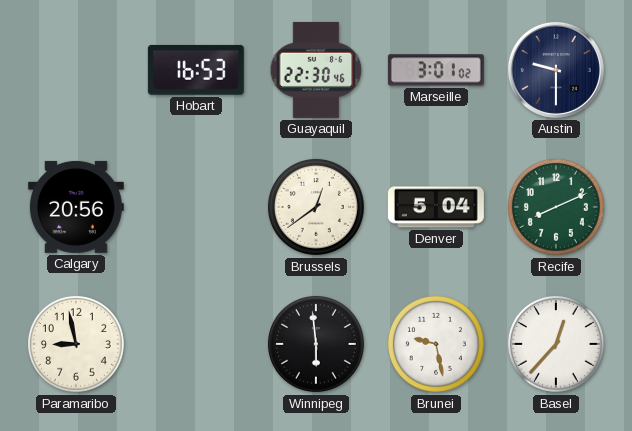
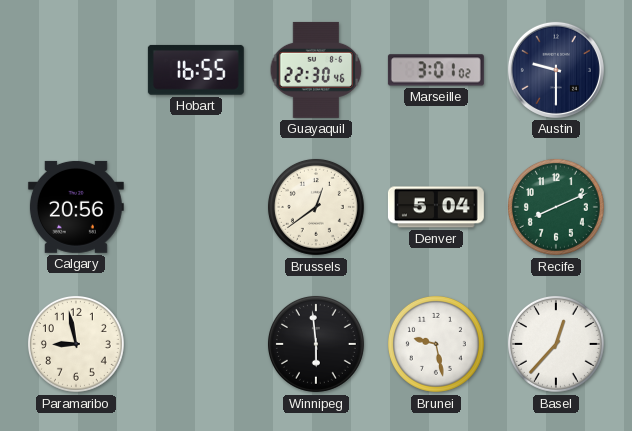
Hobart: 16:53 -> 16:55
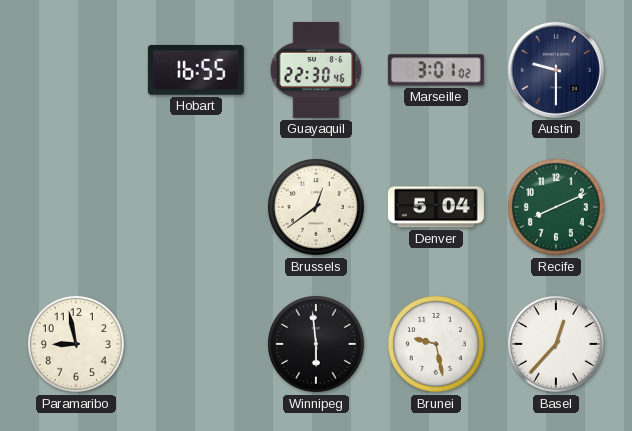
Calgary: 20:56 -> none
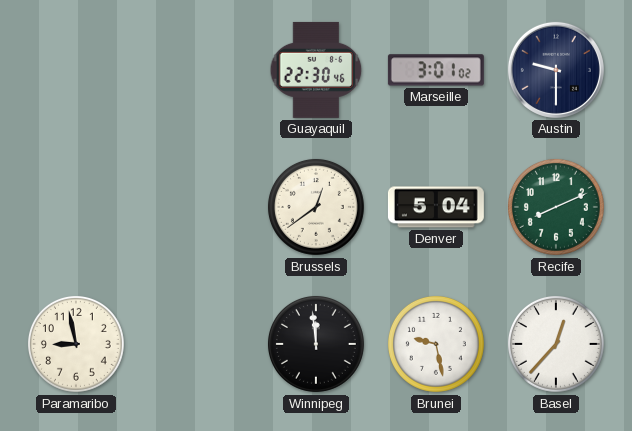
Hobart: 16:55 -> none
Winnipeg: 5:59 -> 11:59
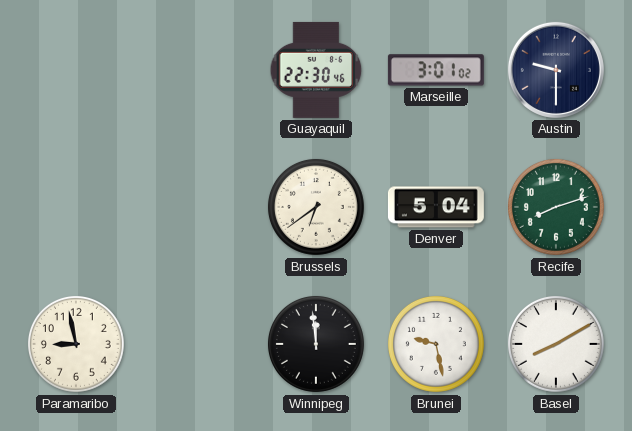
Brussels: 12:39 -> 6:39
Recife: 8:11 -> 8:12
Basel: 12:37 -> 8:10
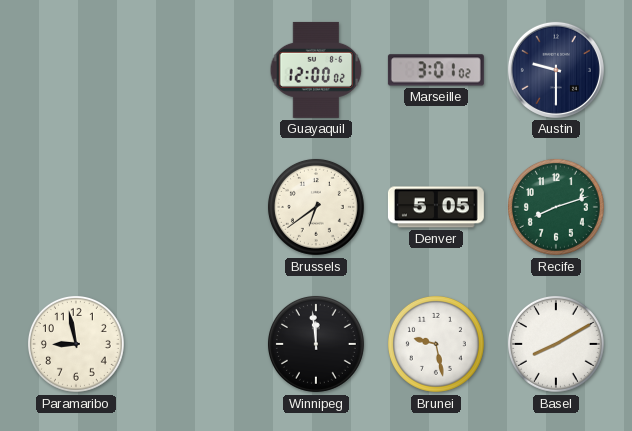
Guayaquil: 22:30 -> 12:00
Denver: 5:04 -> 5:05
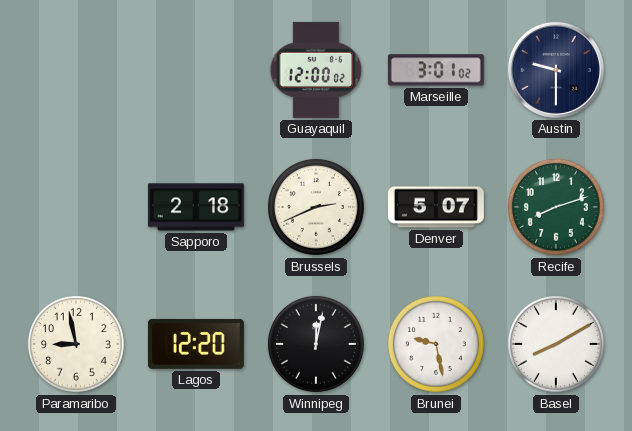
Sapporo: none -> 2:18
Brussels: 6:39 -> 2:41
Denver: 5:05 -> 5:07
Lagos: none -> 12:20
Winnipeg: 11:59 -> 12:02
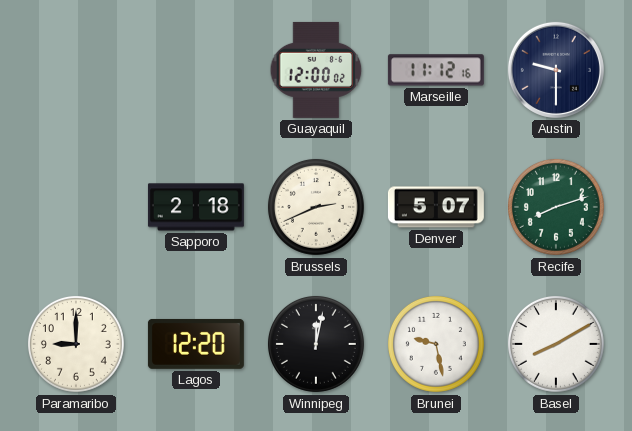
Marseille: 3:01 -> 11:12
Paramaribo: 8:58 -> 9:00
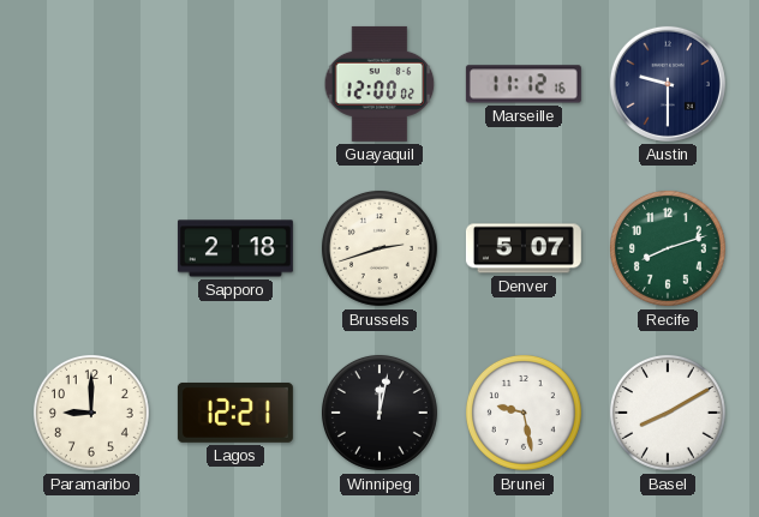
Brussels: 2:41 -> 2:42
Lagos: 12:20 -> 12:21
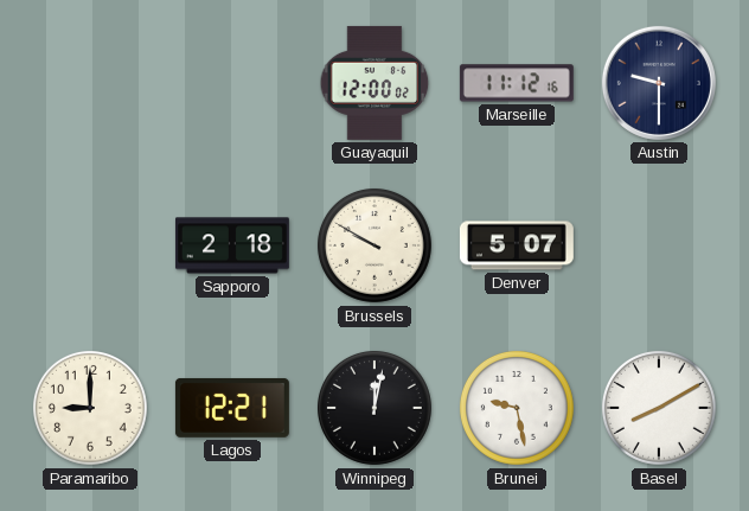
Brussels: 2:42 -> 9:50
Recife: 8:12 -> none
